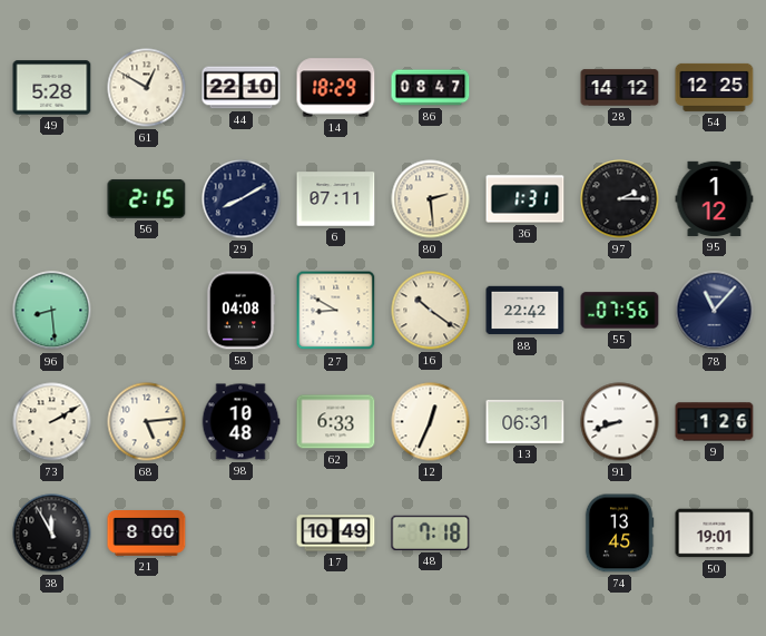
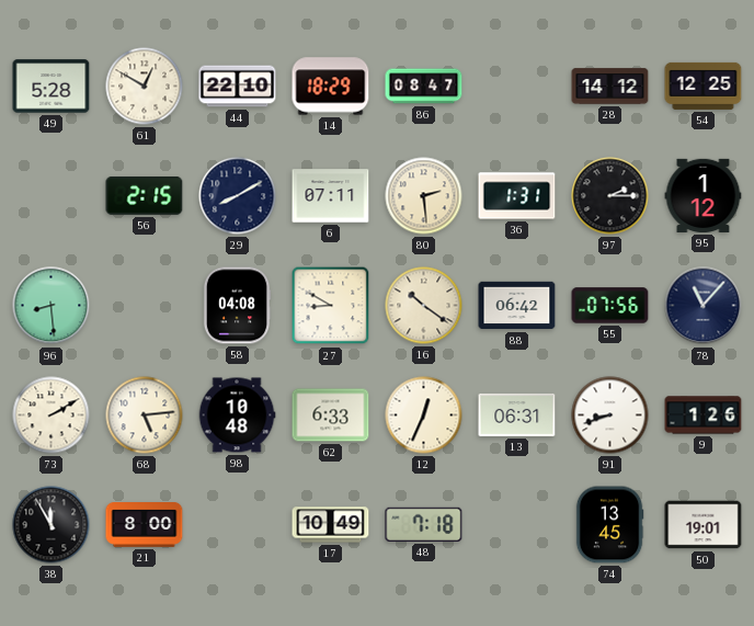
88: 22:42 -> 06:42
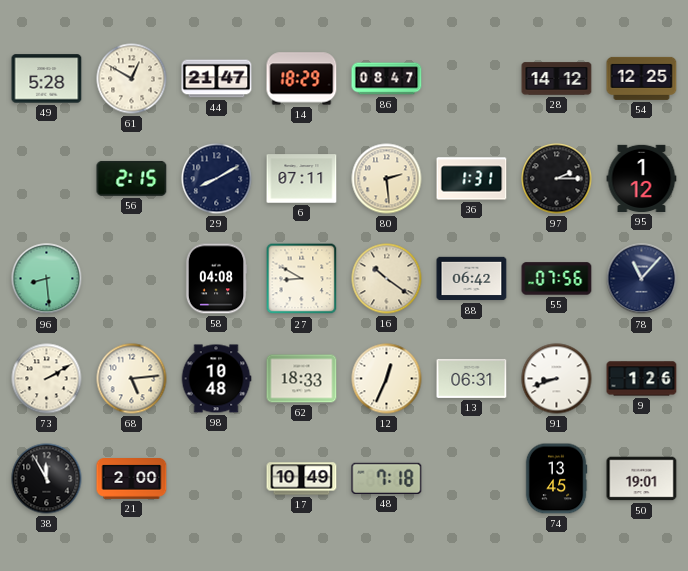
44: 22:10 -> 21:47
62: 6:33 -> 18:33
21: 8:00 -> 2:00
